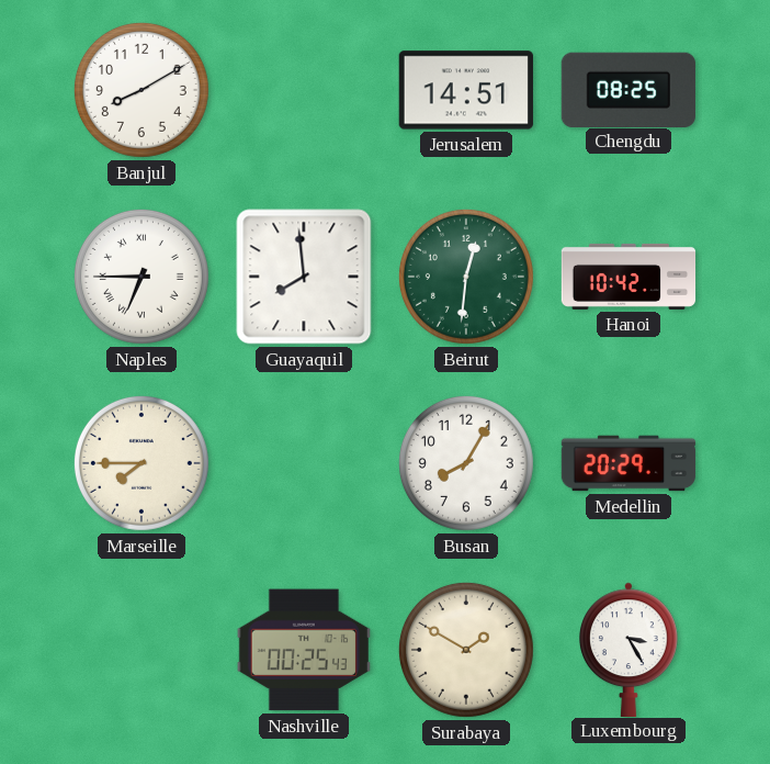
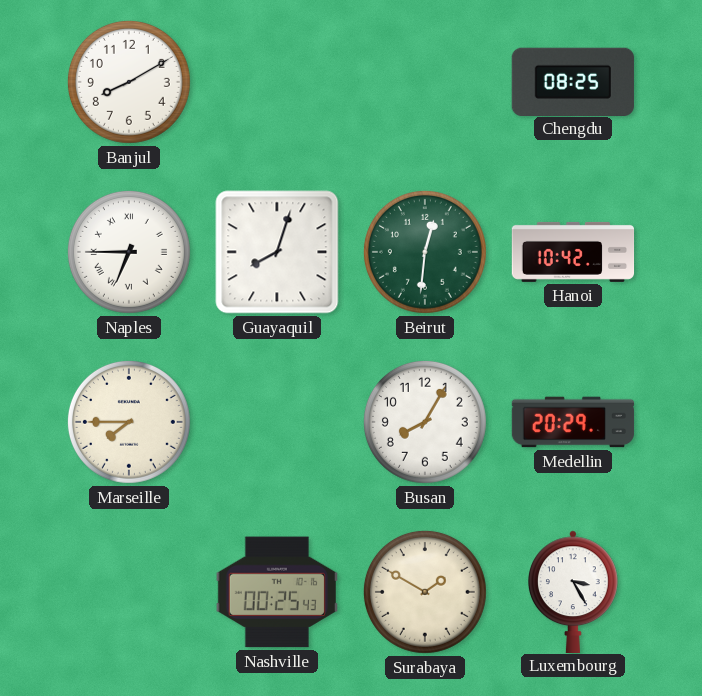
Jerusalem: 14:51 -> none
Guayaquil: 7:59 -> 8:03
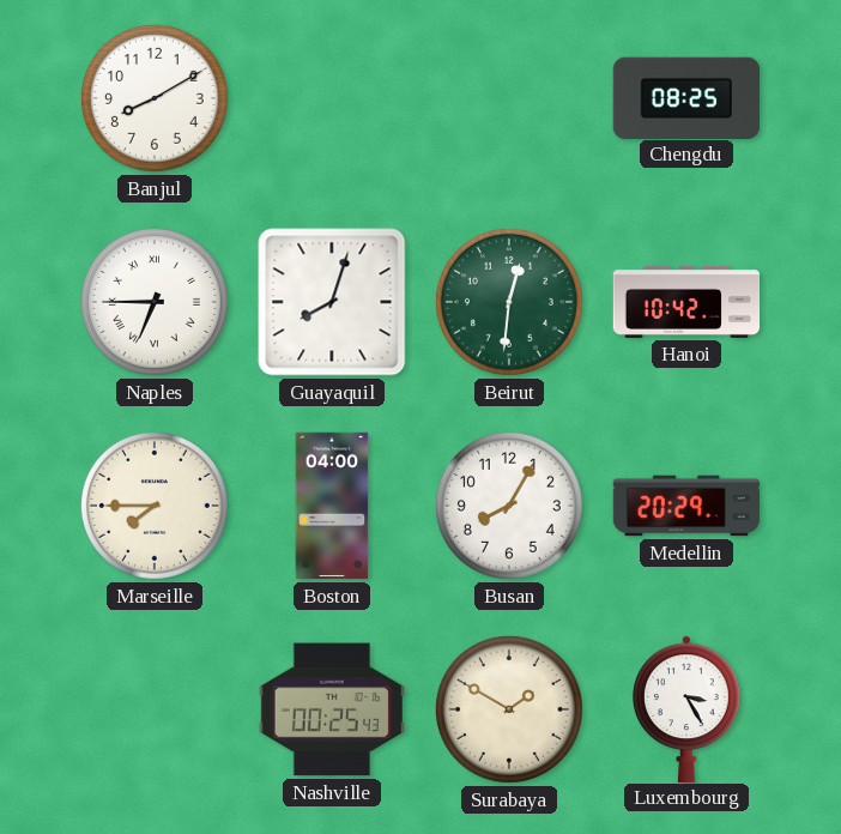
Boston: none -> 04:00
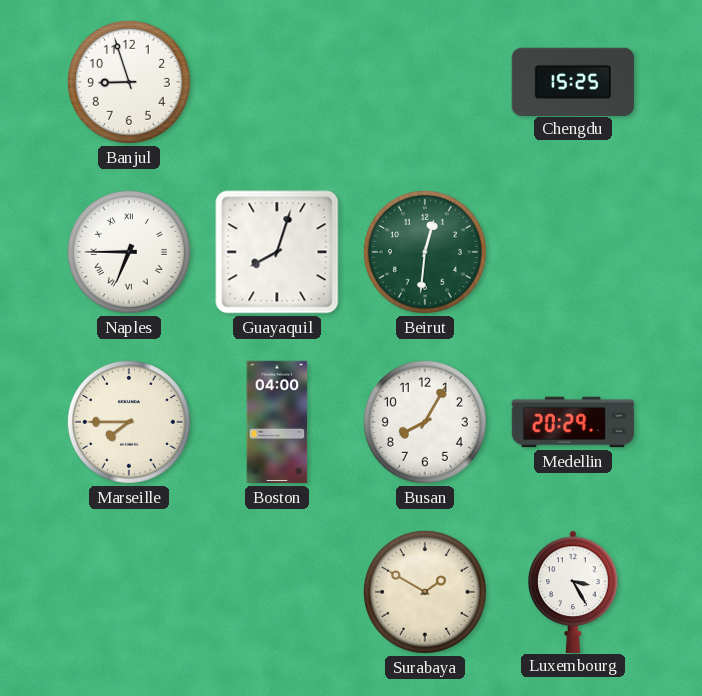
Banjul: 8:10 -> 8:57
Chengdu: 08:25 -> 15:25
Hanoi: 10:42 -> none
Nashville: 00:25 -> none
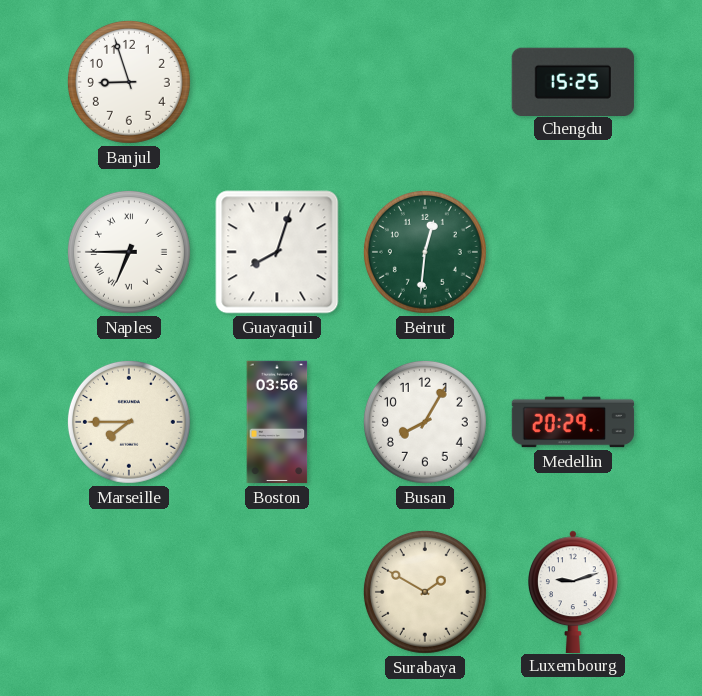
Boston: 04:00 -> 03:56
Luxembourg: 3:25 -> 9:12
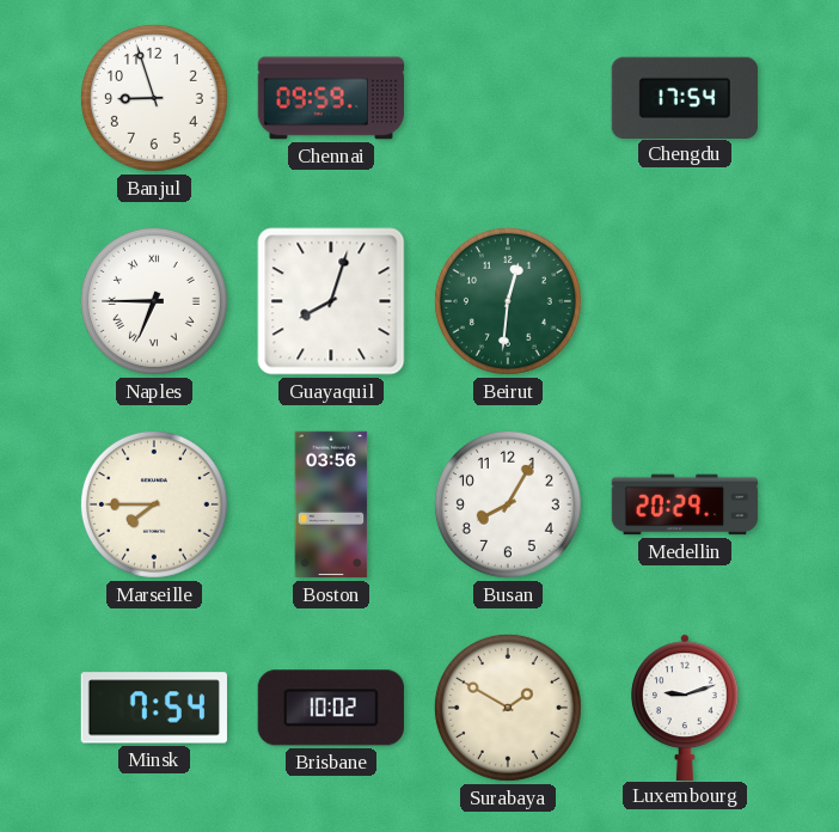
Chennai: none -> 09:59
Chengdu: 15:25 -> 17:54
Minsk: none -> 7:54
Brisbane: none -> 10:02
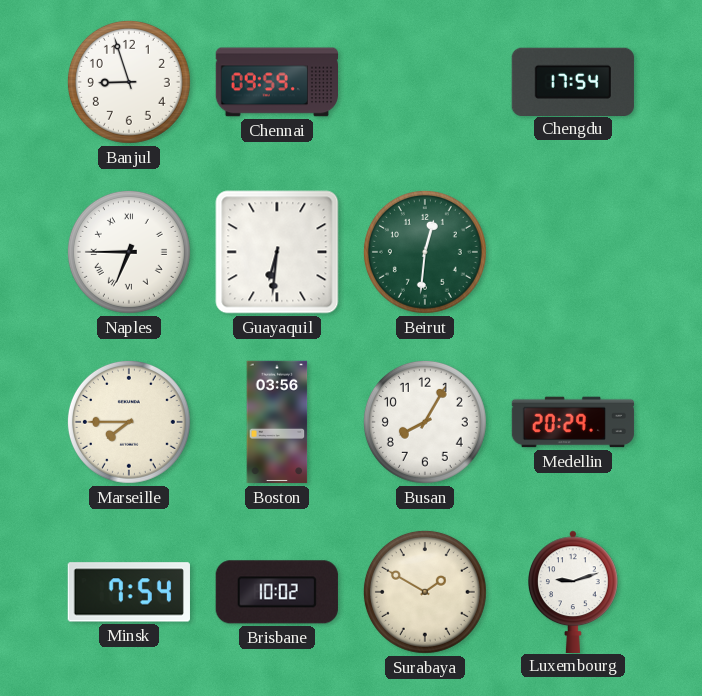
Guayaquil: 8:03 -> 6:31
